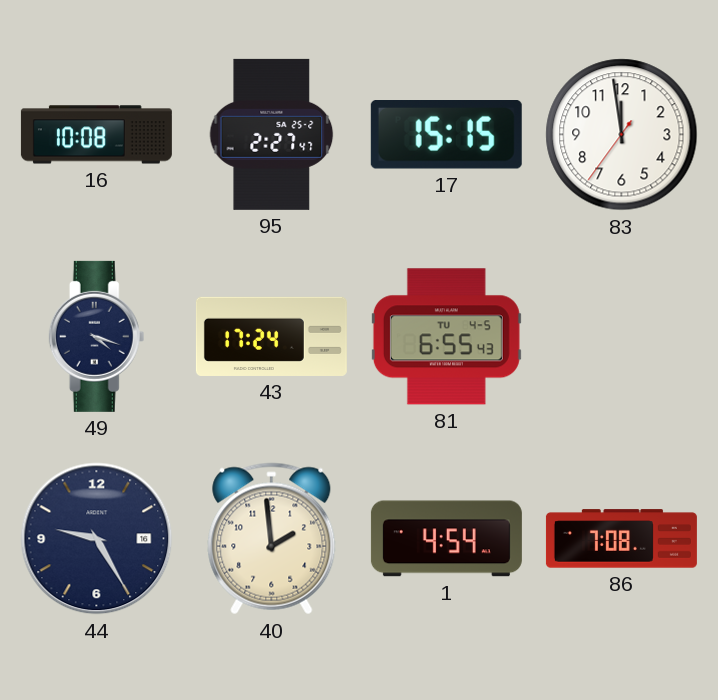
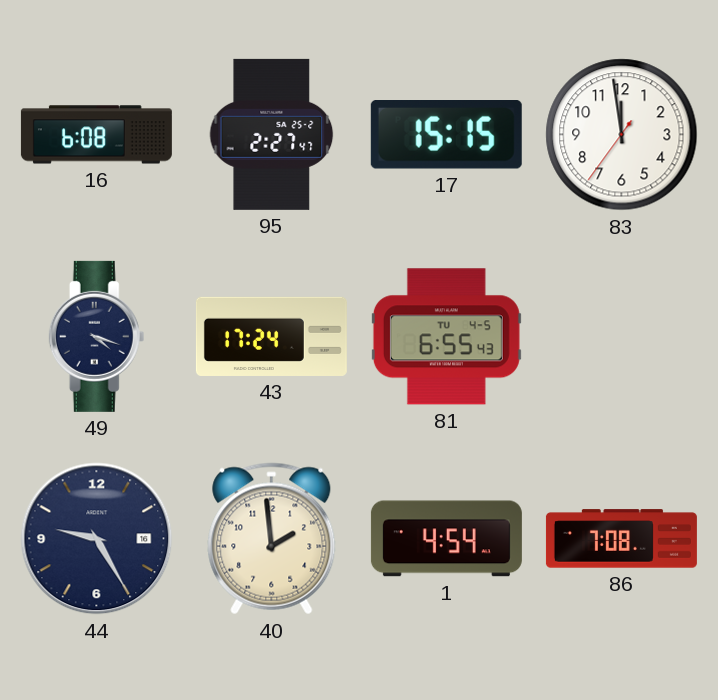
16: 10:08 -> 6:08
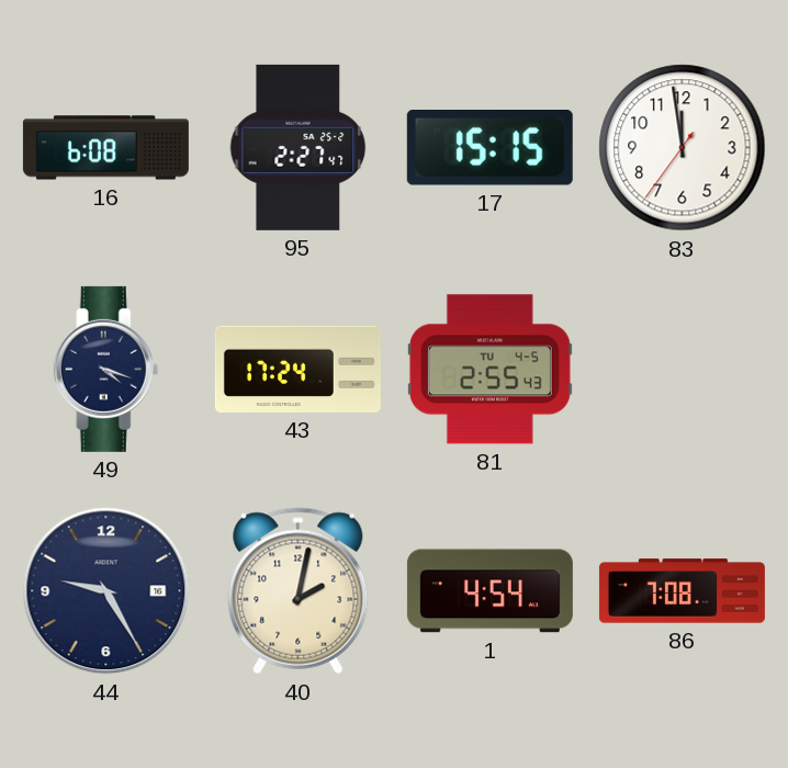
81: 6:55 -> 2:55
40: 1:59 -> 2:02
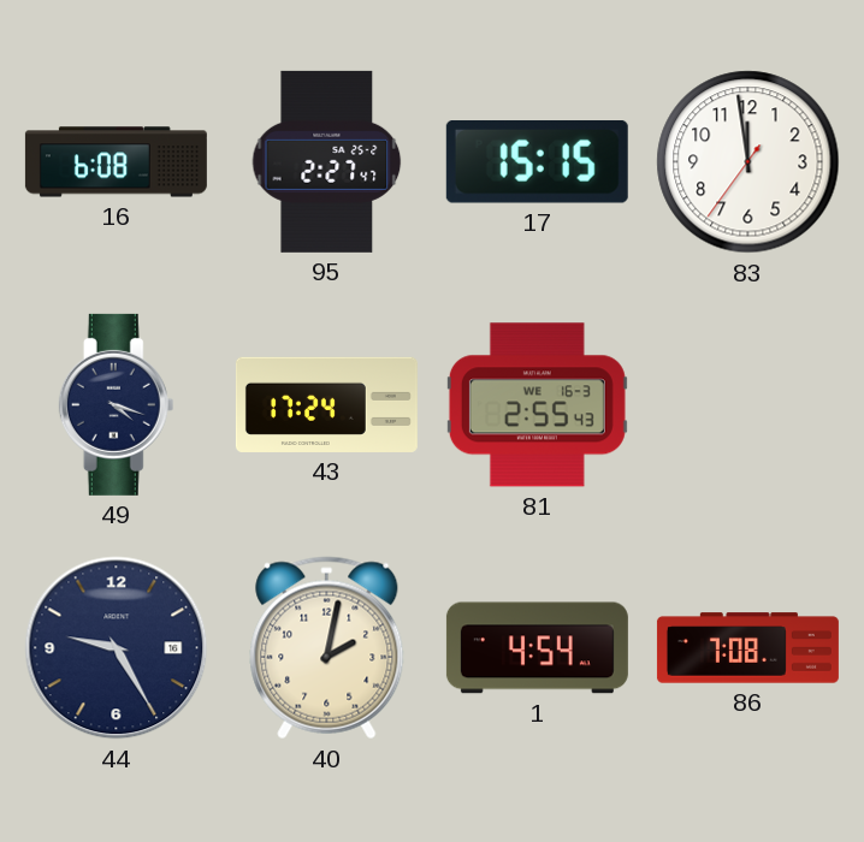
81 date: TU 4-5 -> WE 16-3
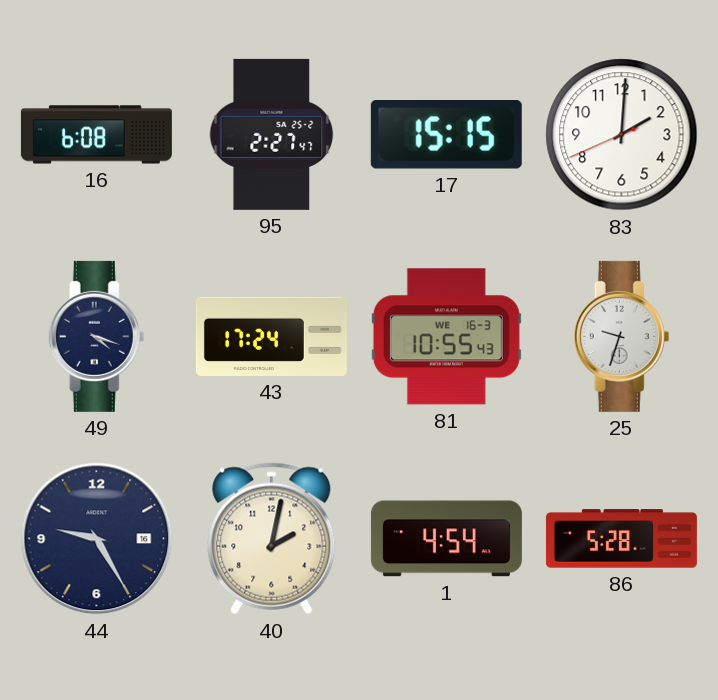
83: 11:58 -> 2:00
81: 2:55 -> 10:55
25: none -> 9:33
86: 7:08 -> 5:28
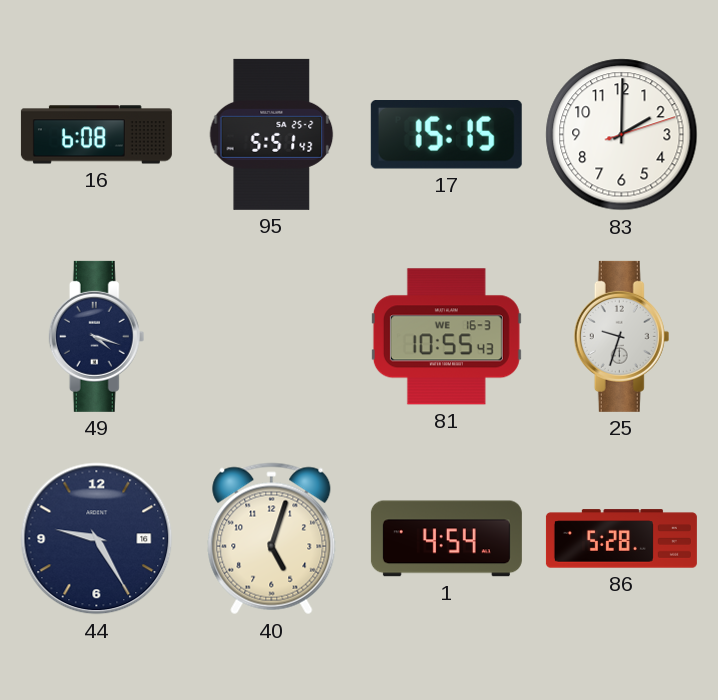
95: 2:27 -> 5:51
83: 2:00:41 -> 2:00:12
43: 17:24 -> none
40: 2:02 -> 5:03
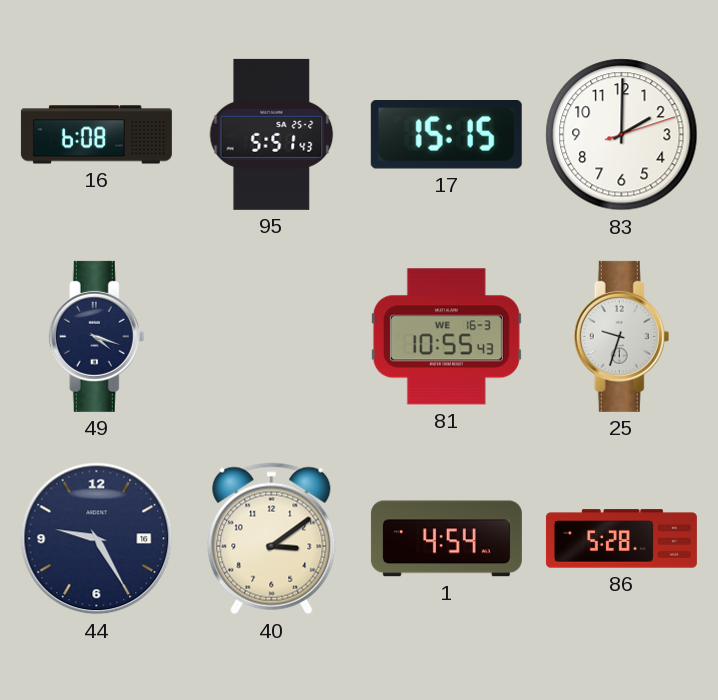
40: 5:03 -> 3:09
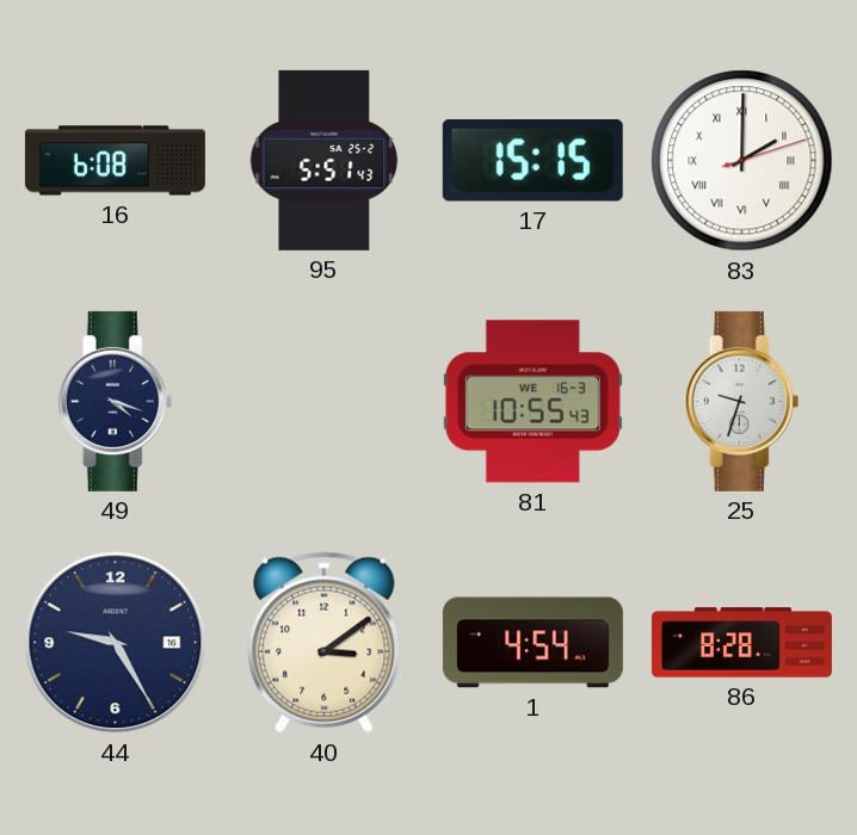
83 numerals: Arabic -> Roman
86: 5:28 -> 8:28
